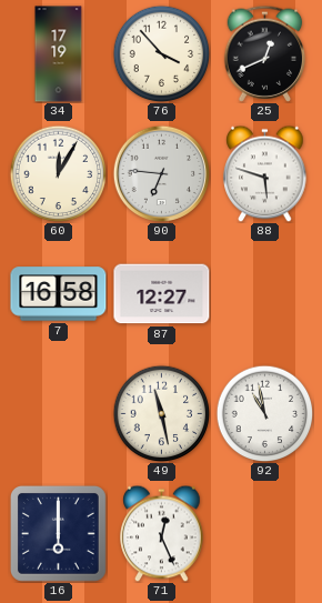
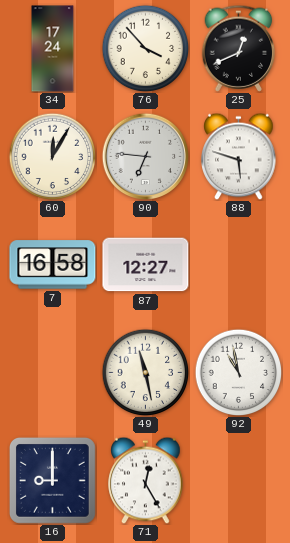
34: 17:19 -> 17:24
16: 6:00 -> 9:00
71: 12:26 -> 12:25
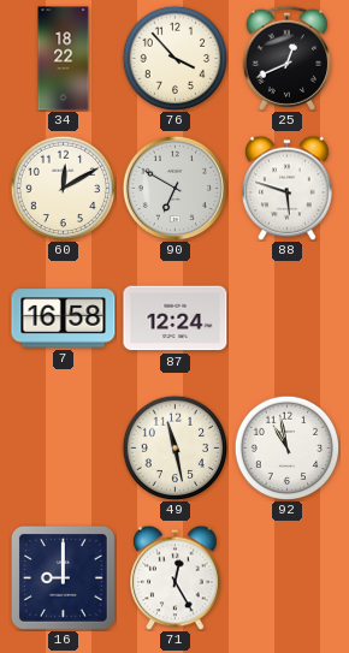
34: 17:24 -> 18:22
60: 12:05 -> 12:10
90: 6:46 -> 6:50
87: 12:27 -> 12:24
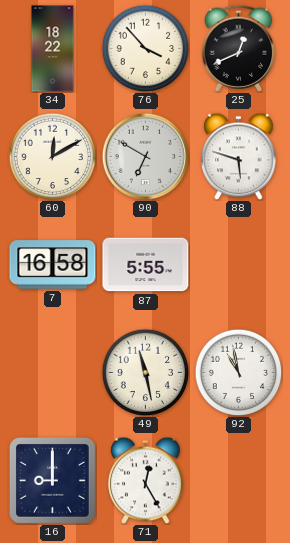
87: 12:24 -> 5:55
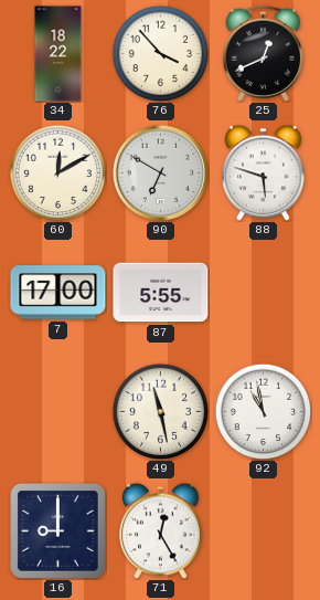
7: 16:58 -> 17:00
